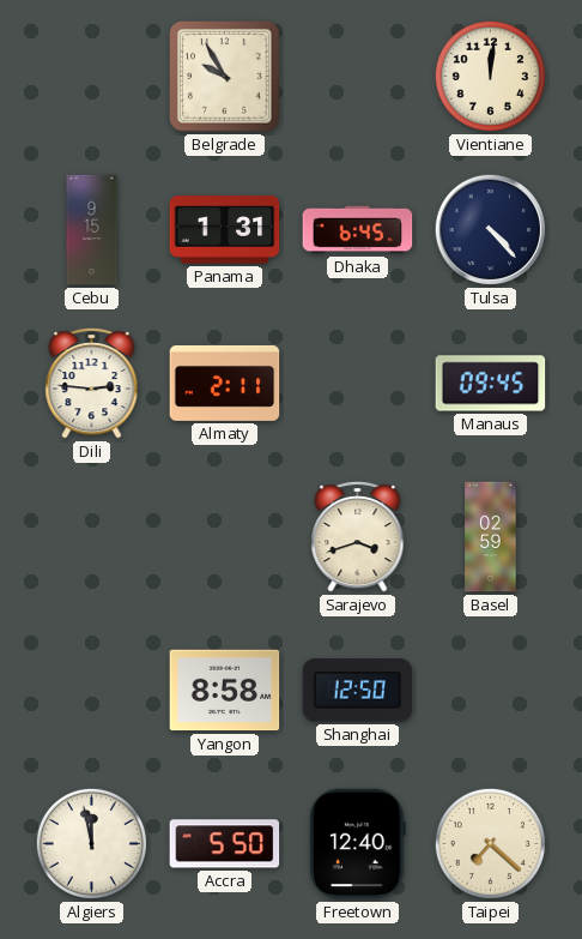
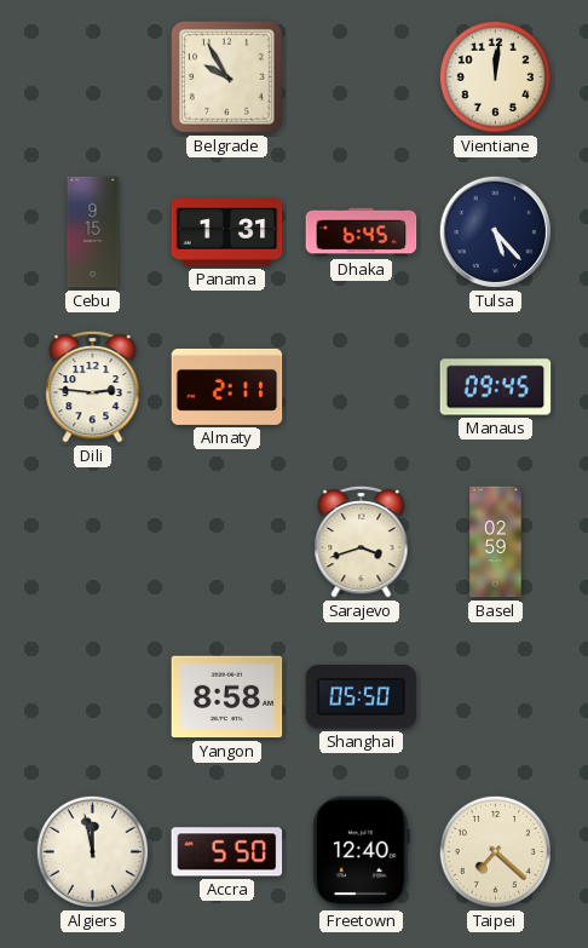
Tulsa: 4:23 -> 5:23
Shanghai: 12:50 -> 05:50
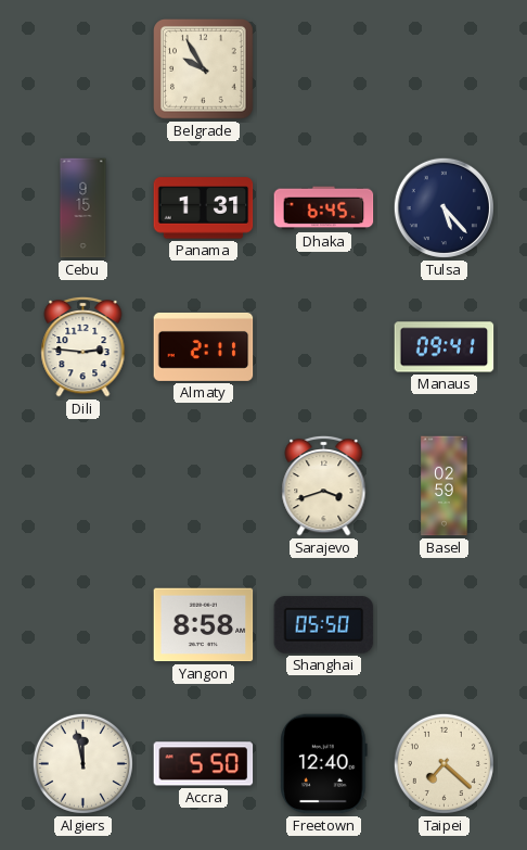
Vientiane: 12:01 -> none
Manaus: 09:45 -> 09:41
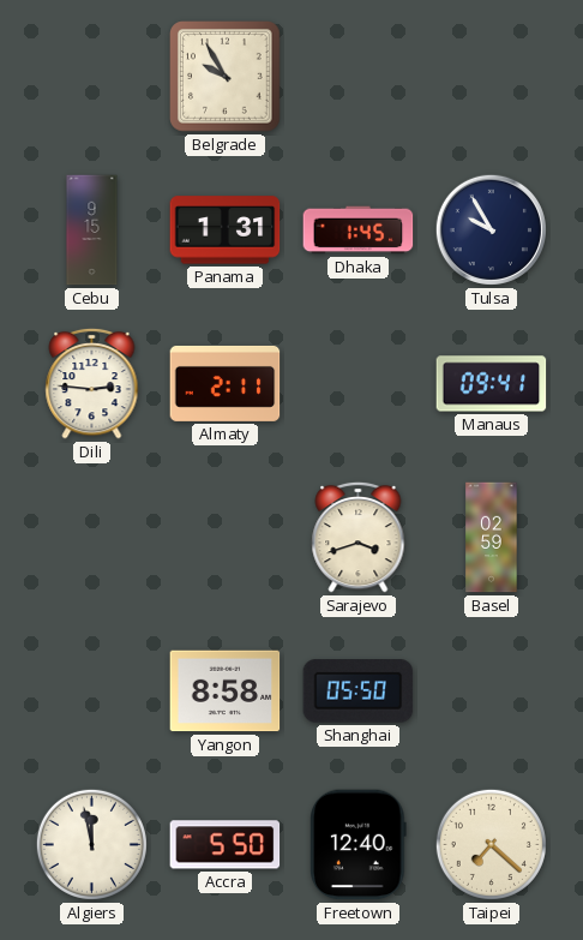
Dhaka: 6:45 -> 1:45
Tulsa: 5:23 -> 9:55
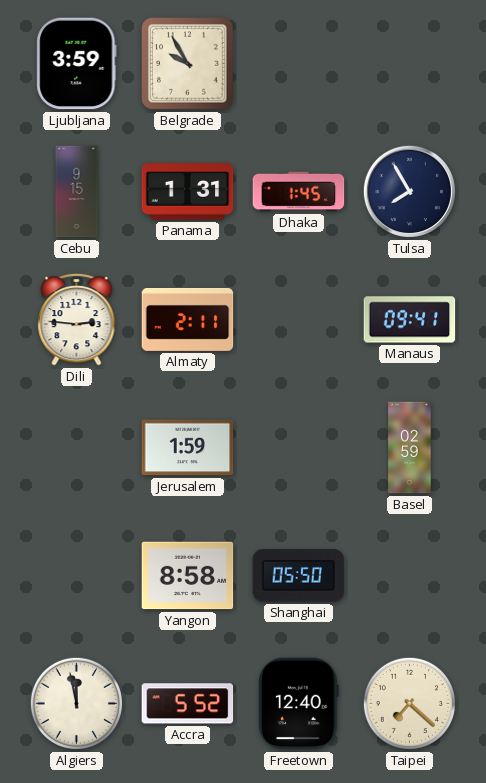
Ljubljana: none -> 3:59
Tulsa: 9:55 -> 7:55
Jerusalem: none -> 1:59
Sarajevo: 3:42 -> none
Accra: 5:50 -> 5:52
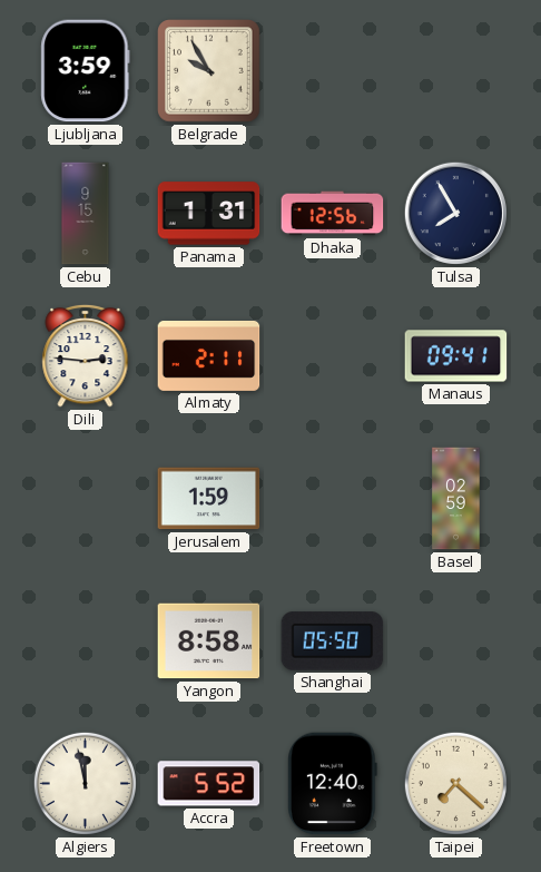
Dhaka: 1:45 -> 12:56
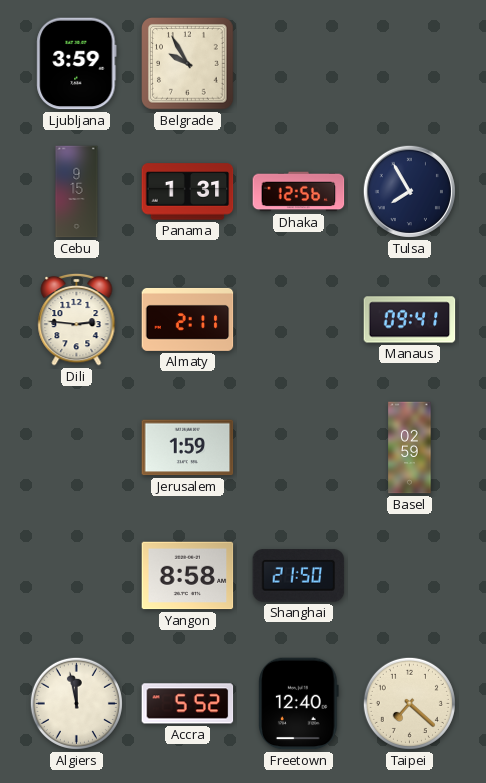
Shanghai: 05:50 -> 21:50
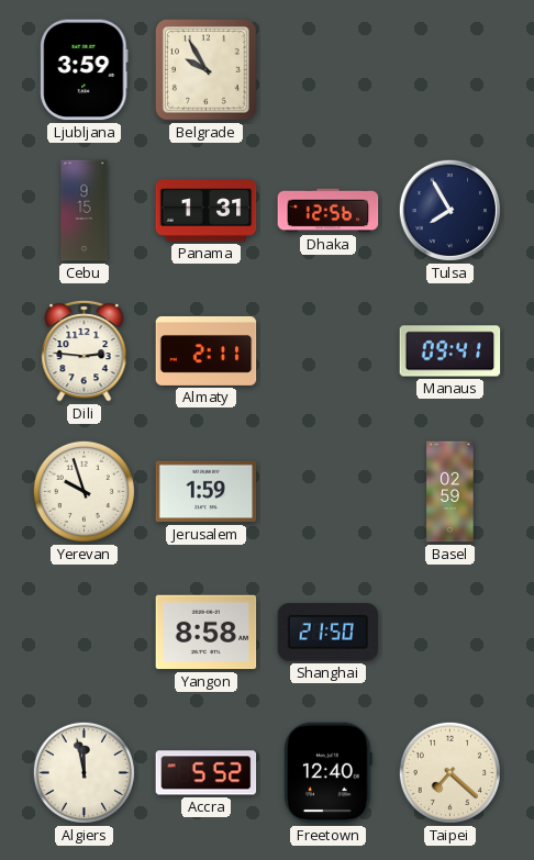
Yerevan: none -> 9:57
